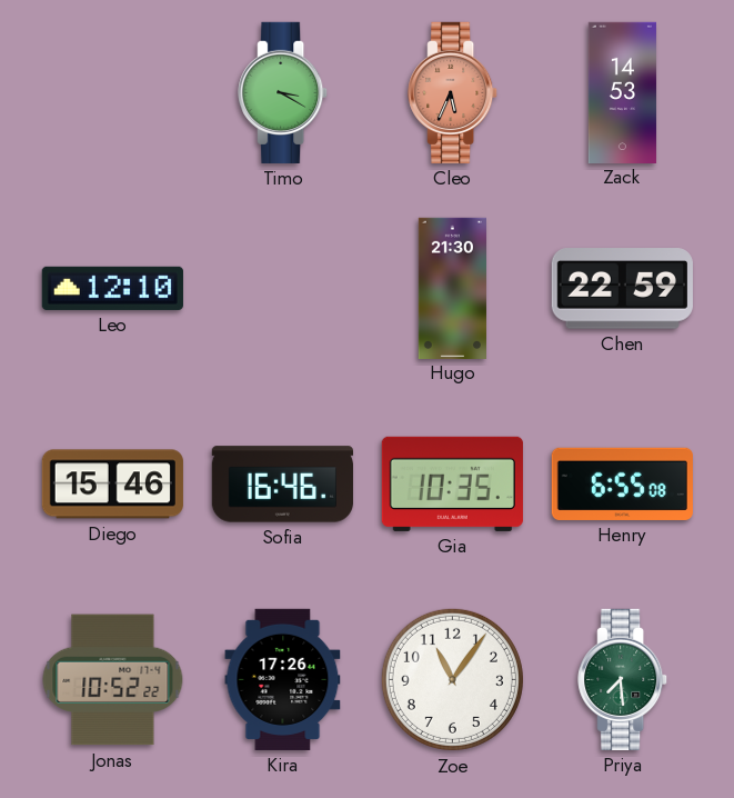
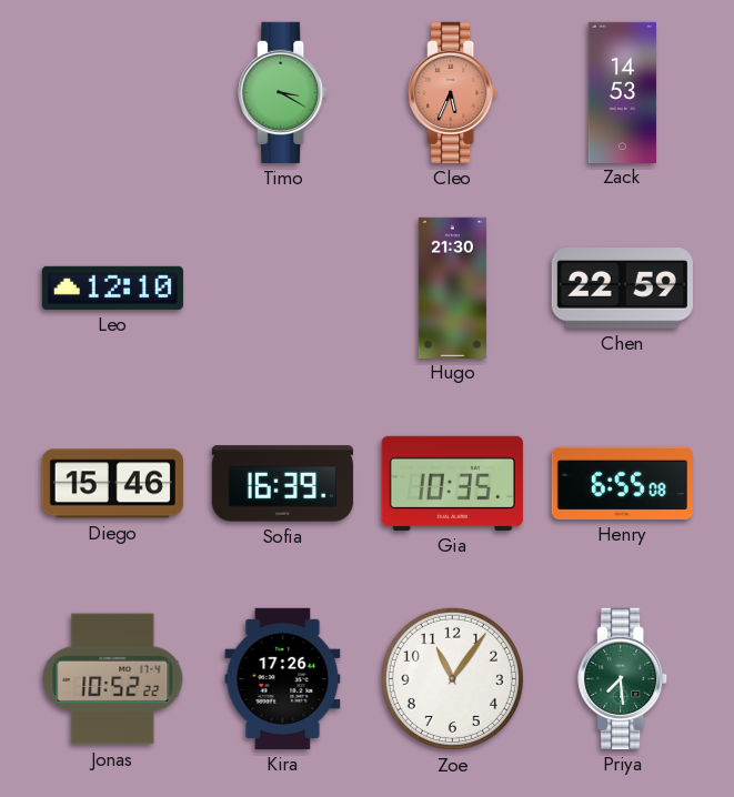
Sofia: 16:46 -> 16:39
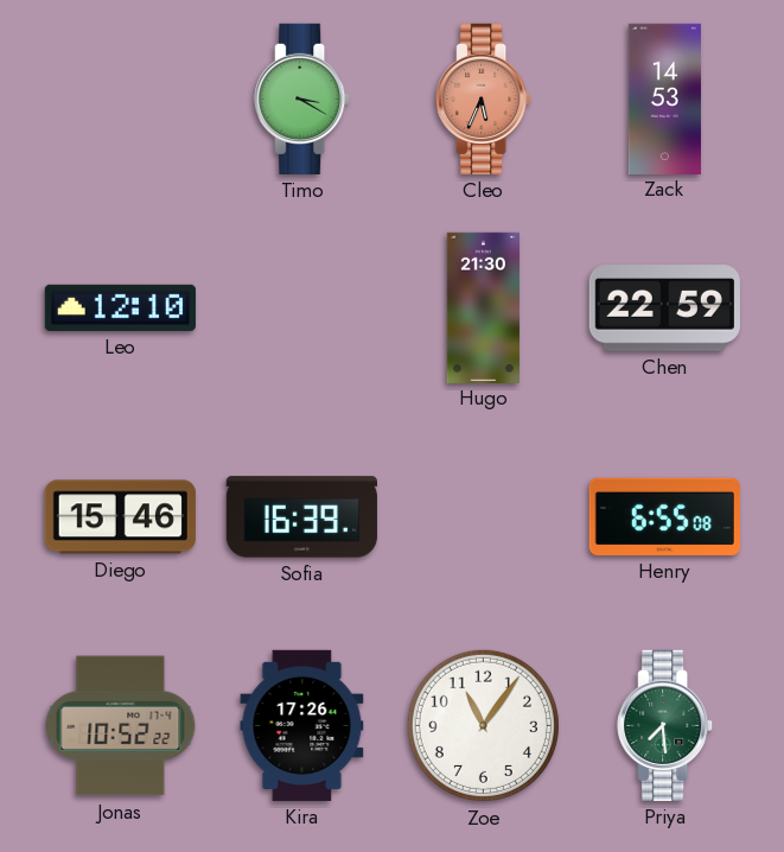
Gia: 10:35 -> none
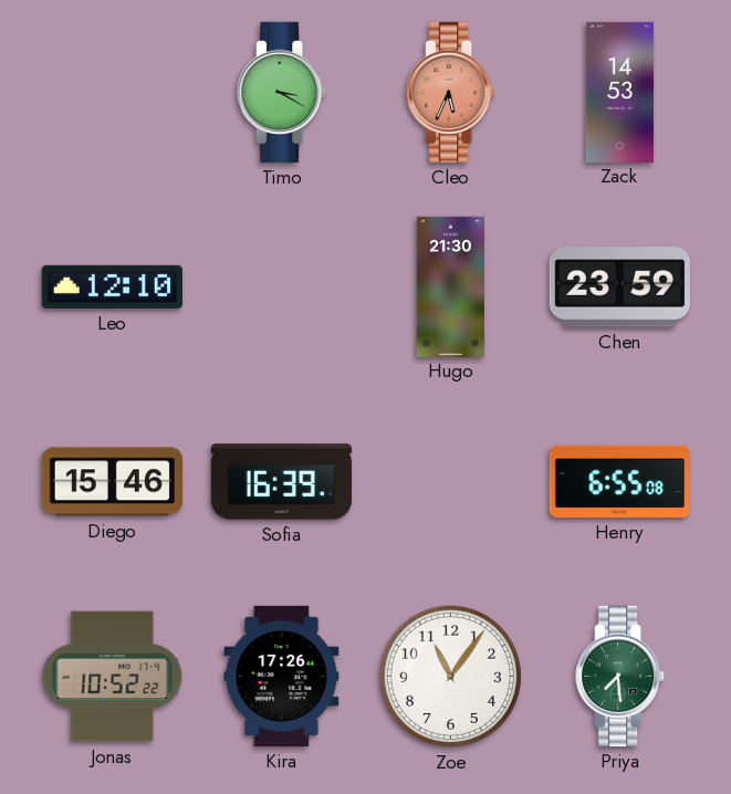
Chen: 22:59 -> 23:59
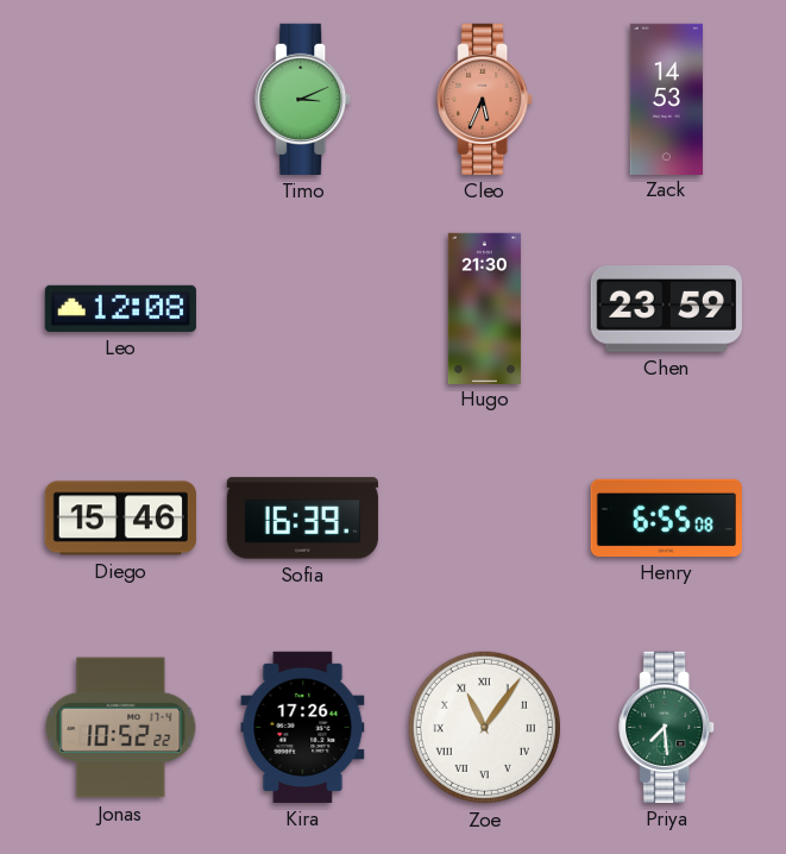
Timo: 3:20 -> 3:11
Leo: 12:10 -> 12:08
Zoe numerals: Arabic -> Roman
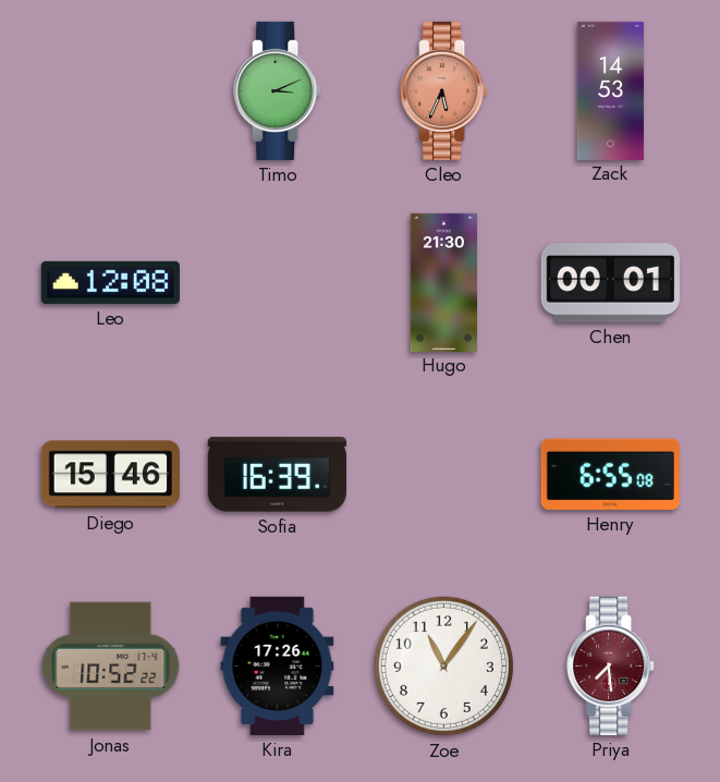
Chen: 23:59 -> 00:01
Zoe numerals: Roman -> Arabic
Priya dial: green -> burgundy
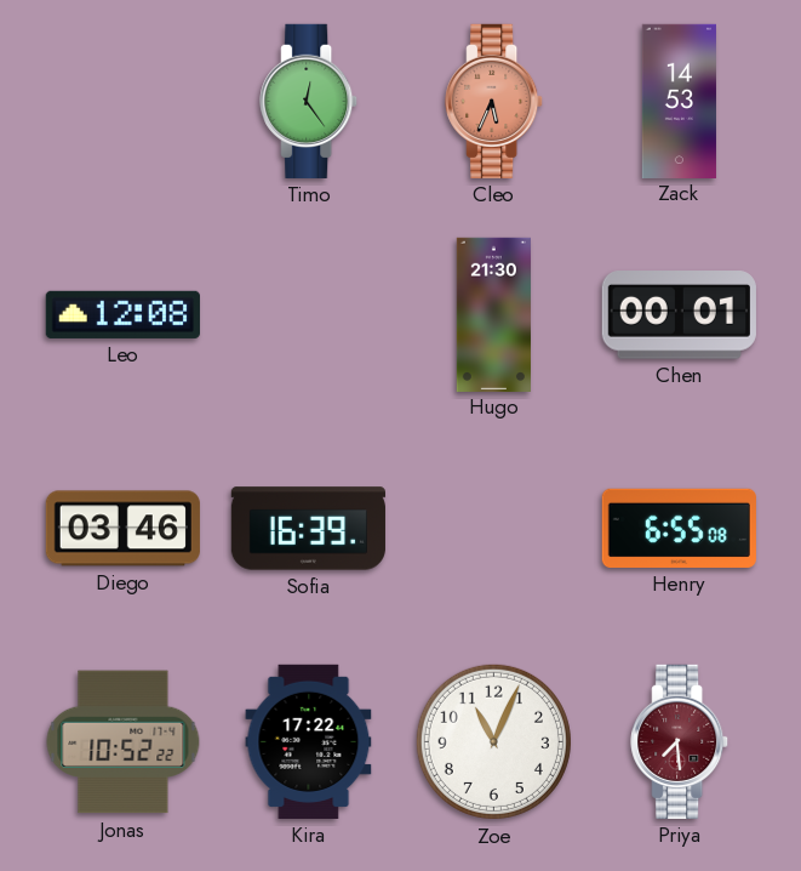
Timo: 3:11 -> 12:24
Diego: 15:46 -> 03:46
Kira: 17:26 -> 17:22
Zoe: 11:06 -> 11:04
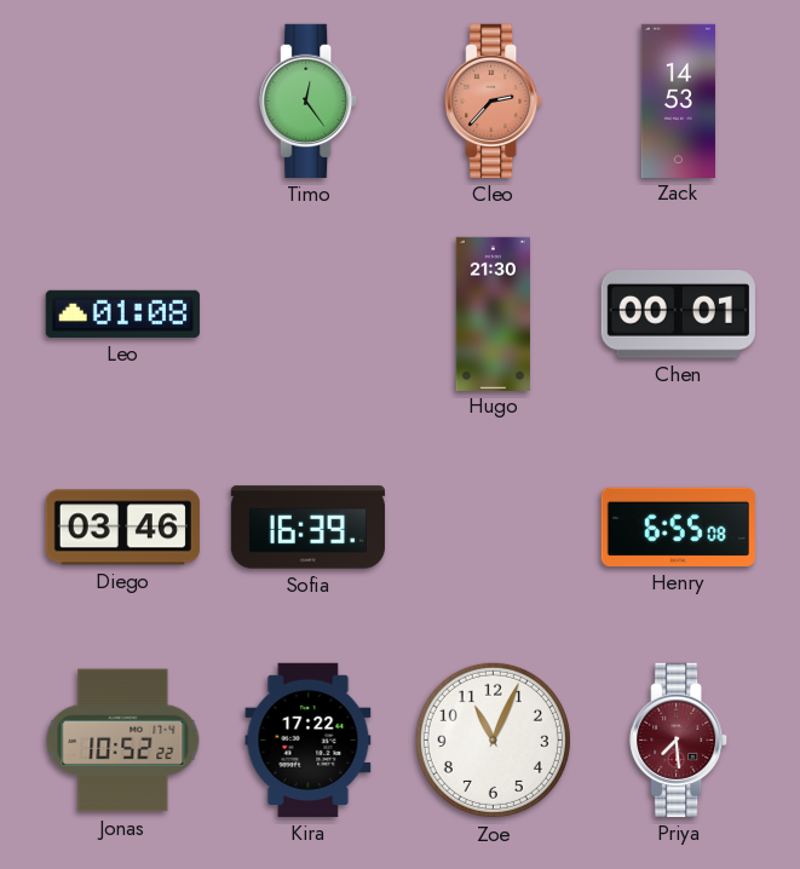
Cleo: 5:34 -> 2:37
Leo: 12:08 -> 01:08
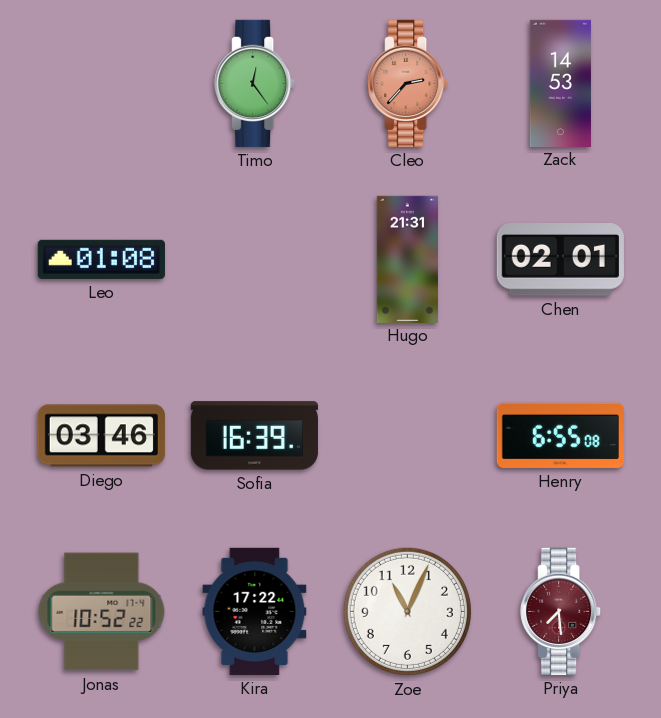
Hugo: 21:30 -> 21:31
Chen: 00:01 -> 02:01
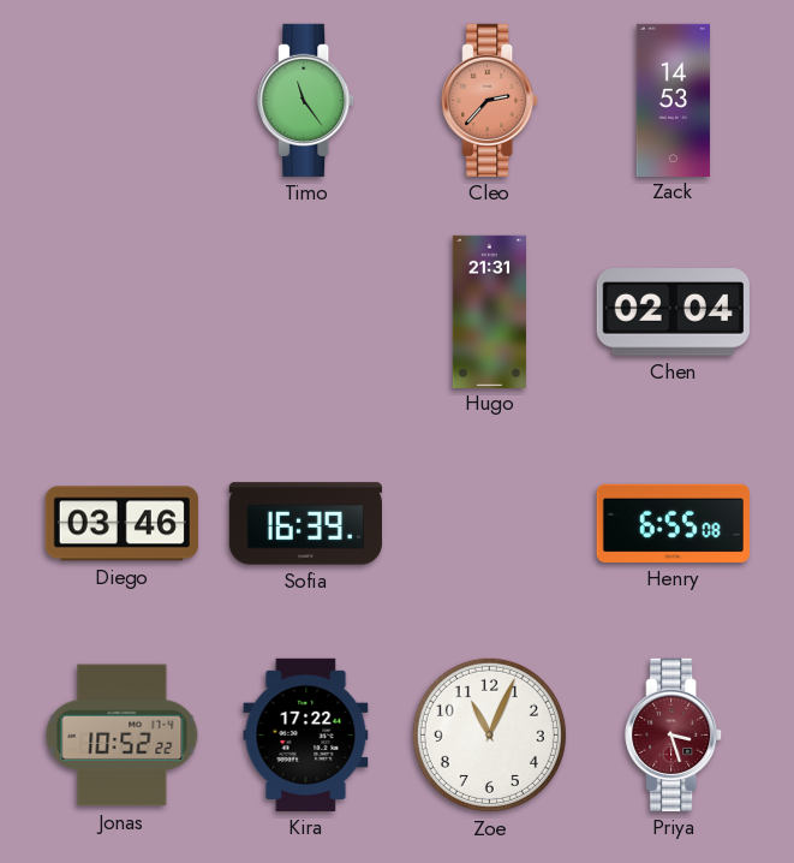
Timo: 12:24 -> 11:24
Leo: 01:08 -> none
Chen: 02:01 -> 02:04
Priya: 7:29 -> 3:27
